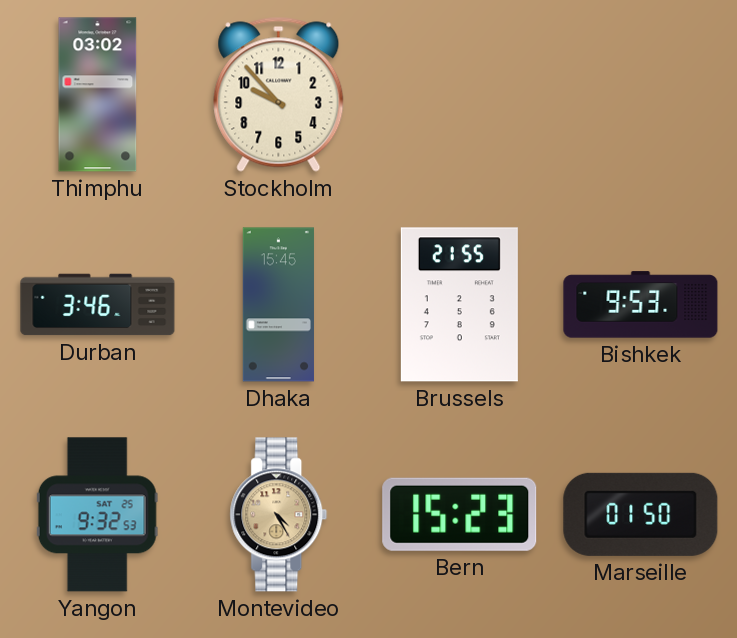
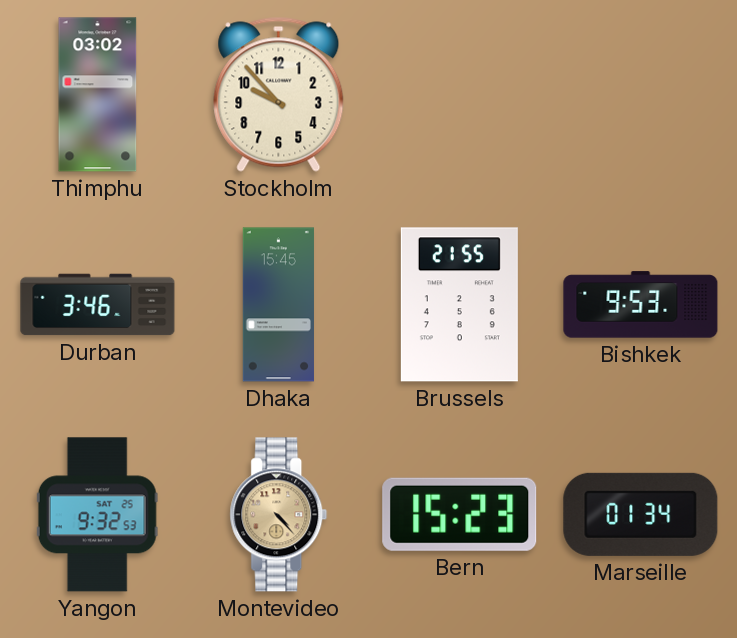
Montevideo: 4:25 -> 4:23
Marseille: 01:50 -> 01:34
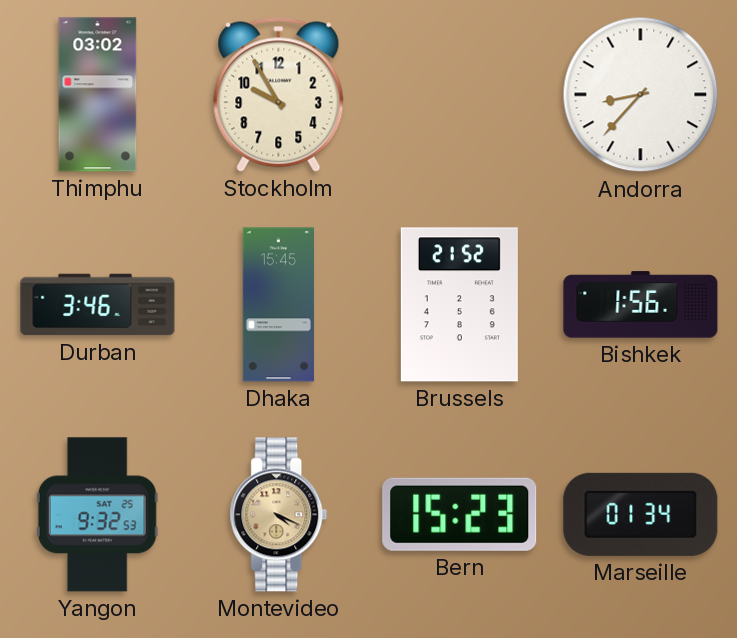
Stockholm: 9:53 -> 9:55
Andorra: none -> 8:37
Brussels: 21:55 -> 21:52
Bishkek: 9:53 -> 1:56
Montevideo: 4:23 -> 4:19
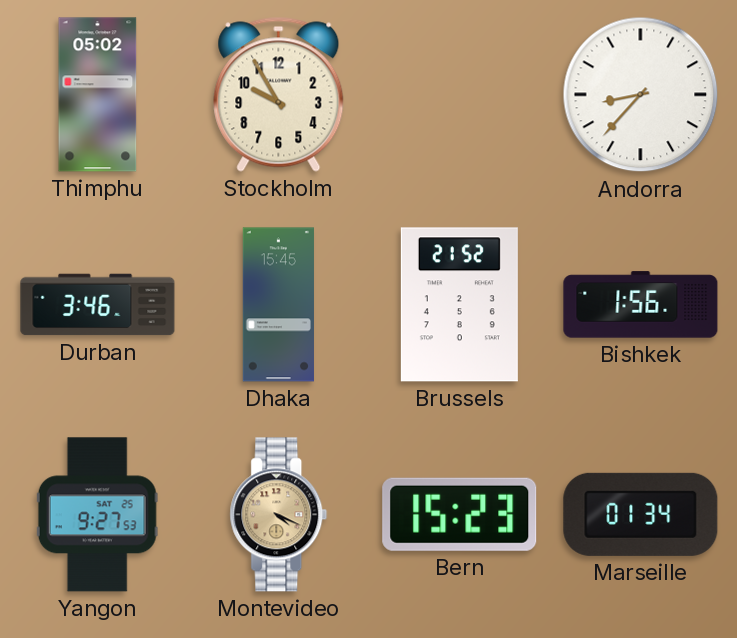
Thimphu: 03:02 -> 05:02
Yangon: 9:32 -> 9:27
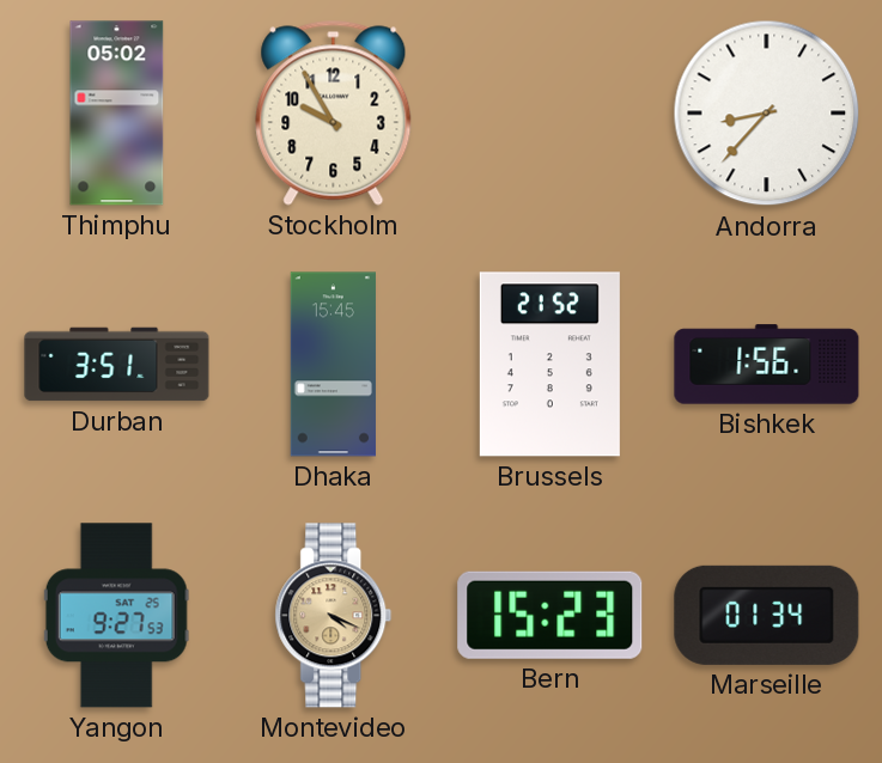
Durban: 3:46 -> 3:51
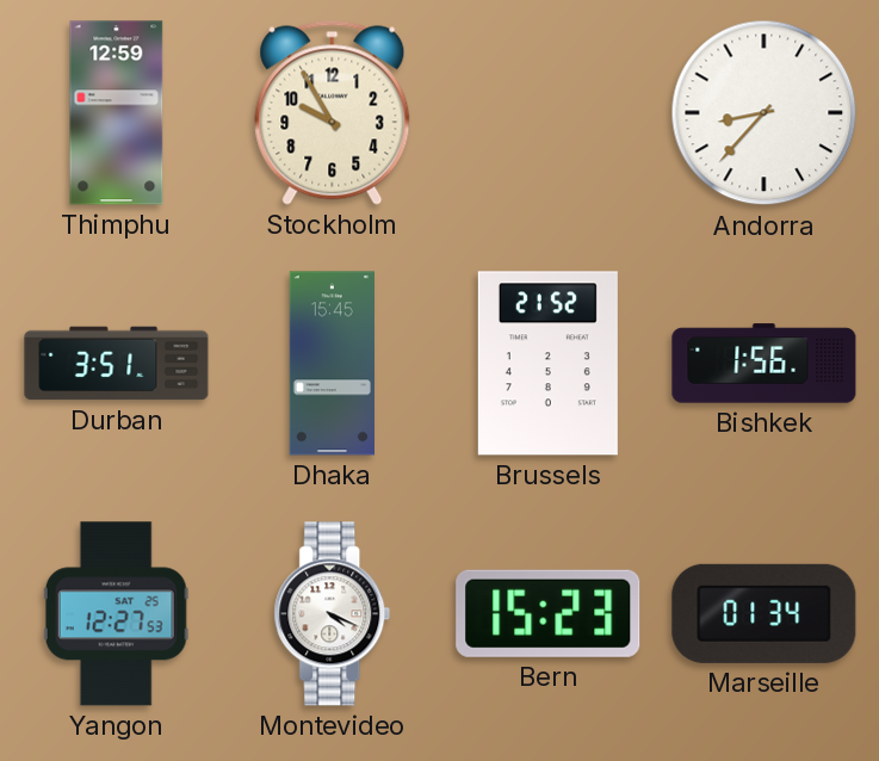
Thimphu: 05:02 -> 12:59
Yangon: 9:27 -> 12:27
Montevideo dial: champagne -> white
